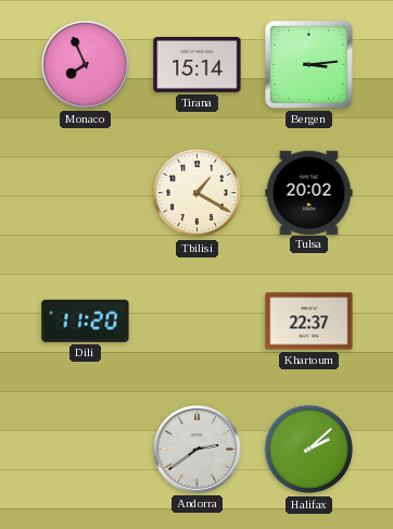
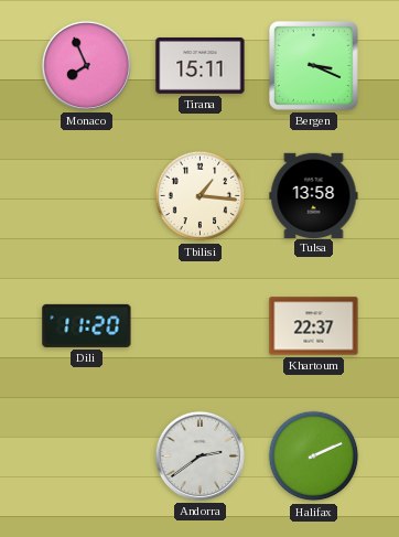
Tirana: 15:14 -> 15:11
Bergen: 3:14 -> 3:19
Tbilisi: 1:20 -> 1:16
Tulsa: 20:02 -> 13:58
Halifax: 2:08 -> 2:11
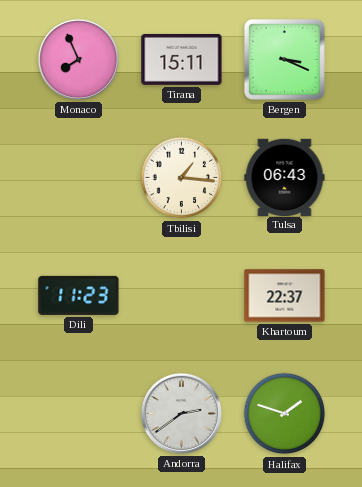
Tulsa: 13:58 -> 06:43
Dili: 11:20 -> 11:23
Halifax: 2:11 -> 1:48
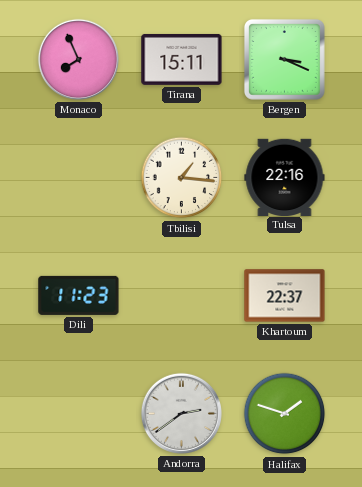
Tulsa: 06:43 -> 22:16
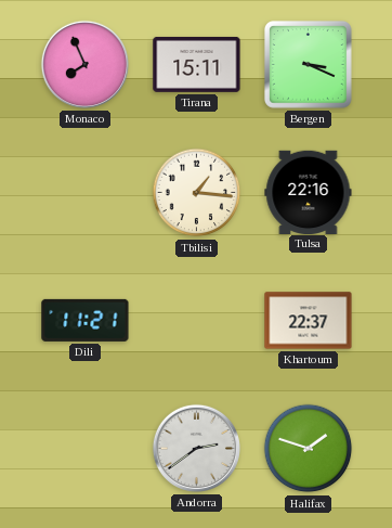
Dili: 11:23 -> 11:21
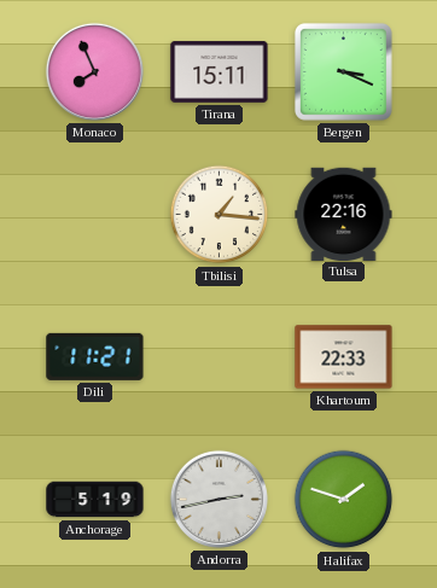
Khartoum: 22:37 -> 22:33
Anchorage: none -> 5:19
Andorra: 2:39 -> 2:43
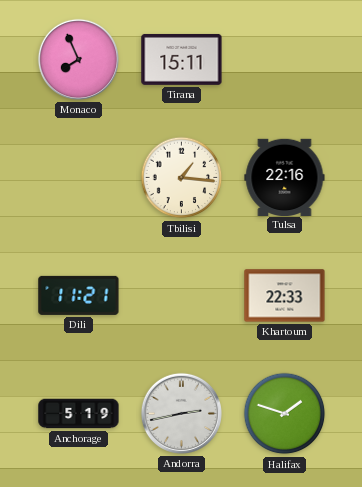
Bergen: 3:19 -> none
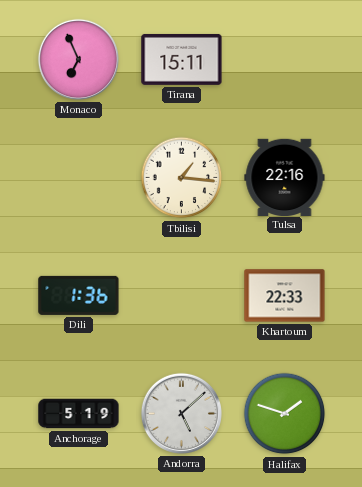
Monaco: 7:56 -> 6:56
Dili: 11:21 -> 1:36
Andorra: 2:43 -> 5:08
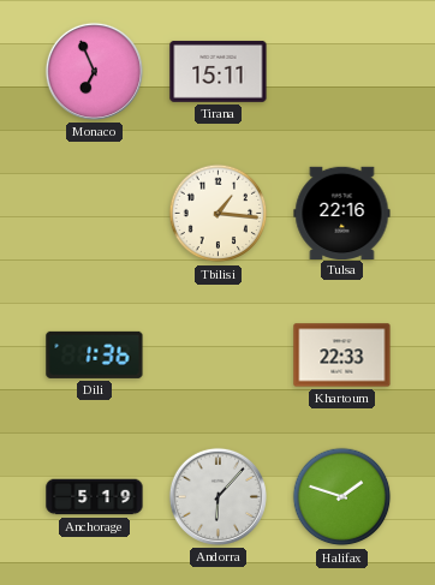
Andorra: 5:08 -> 6:07
